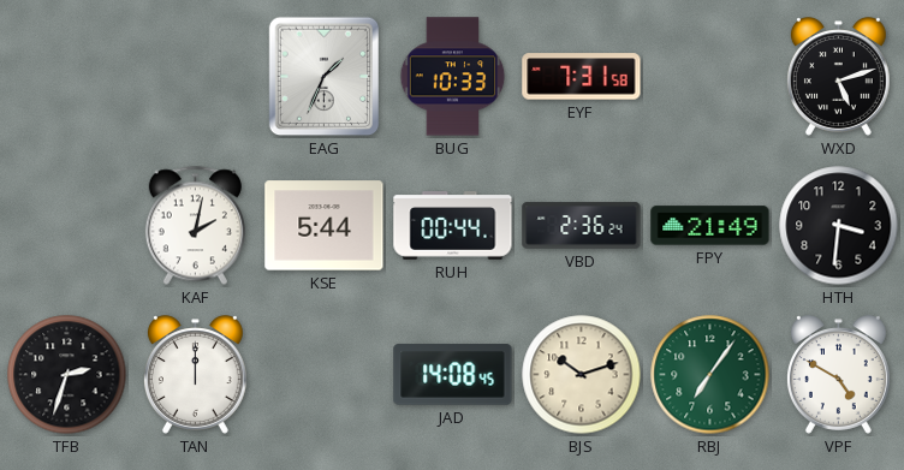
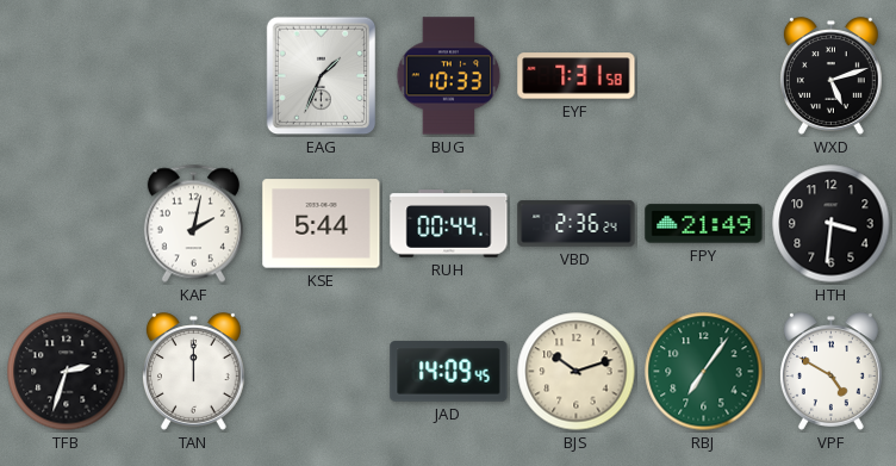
JAD: 14:08 -> 14:09
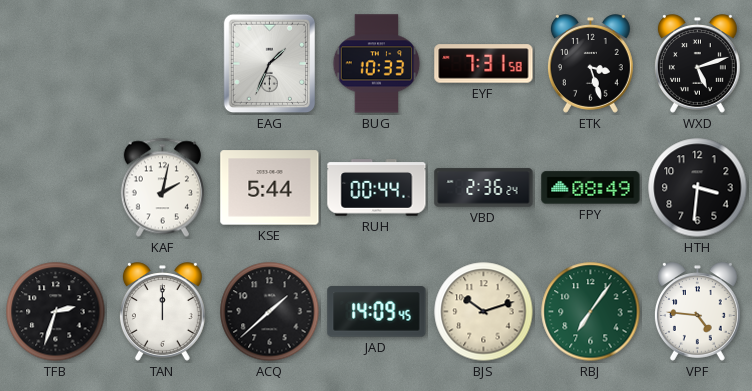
ETK: none -> 3:27
FPY: 21:49 -> 08:49
ACQ: none -> 1:38
VPF: 4:50 -> 4:46
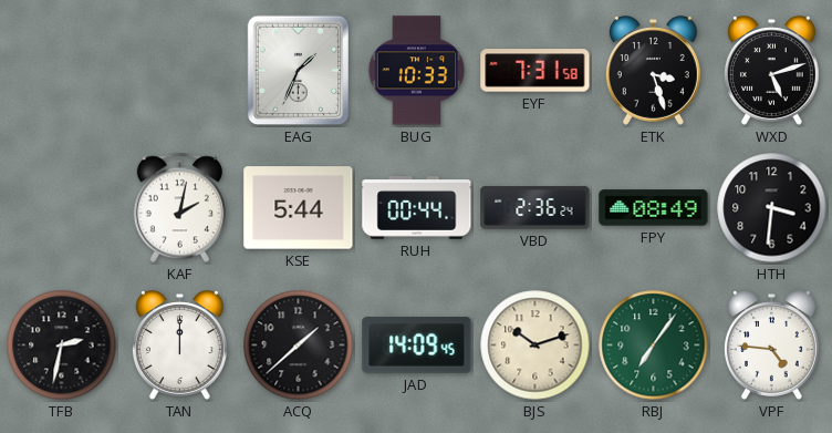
TFB: 2:33 -> 2:32
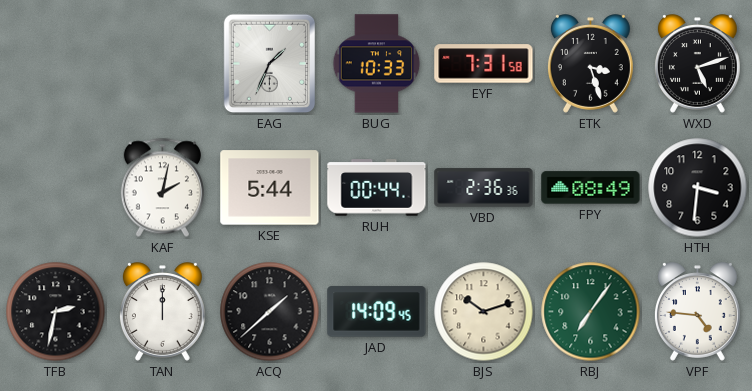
VBD: 2:36:24 -> 2:36:36
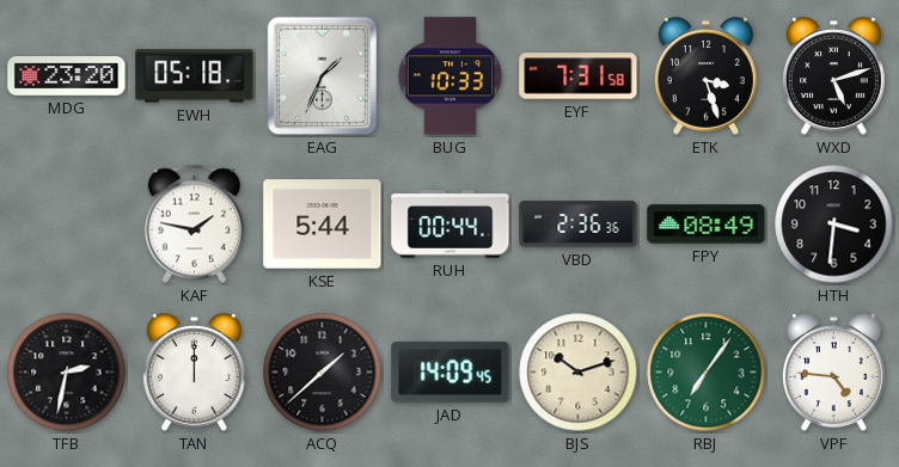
MDG: none -> 23:20
EWH: none -> 05:18
KAF: 2:02 -> 1:47
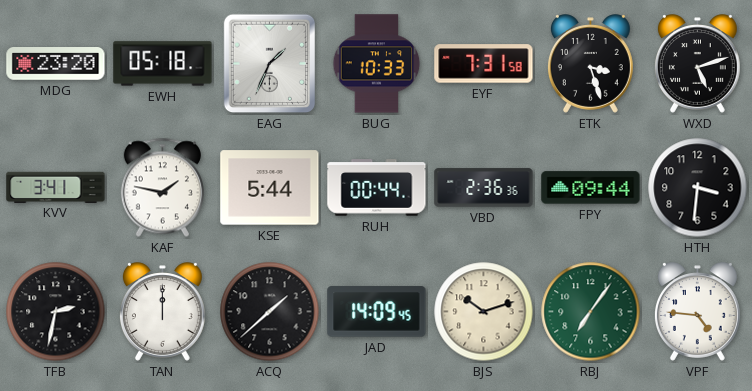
KVV: none -> 3:41
FPY: 08:49 -> 09:44
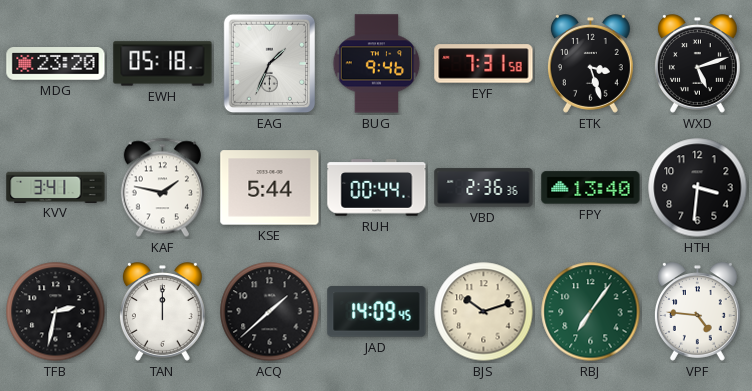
BUG: 10:33 -> 9:46
FPY: 09:44 -> 13:40
